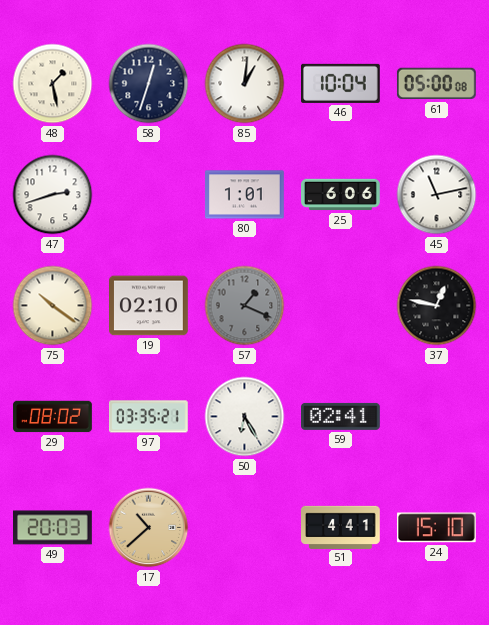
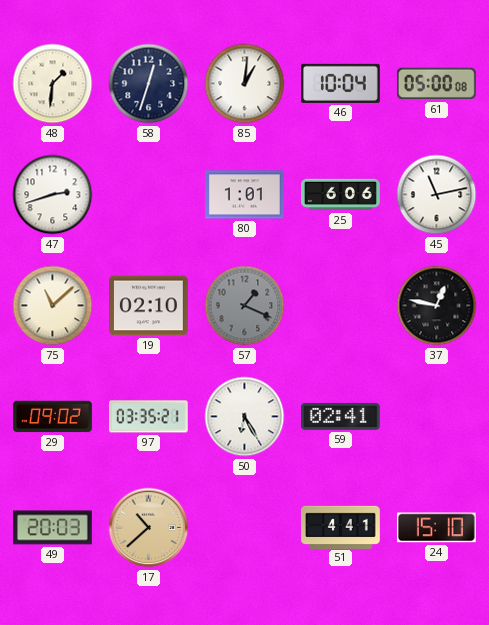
48: 1:28 -> 1:31
75: 10:21 -> 11:08
29: 08:02 -> 09:02
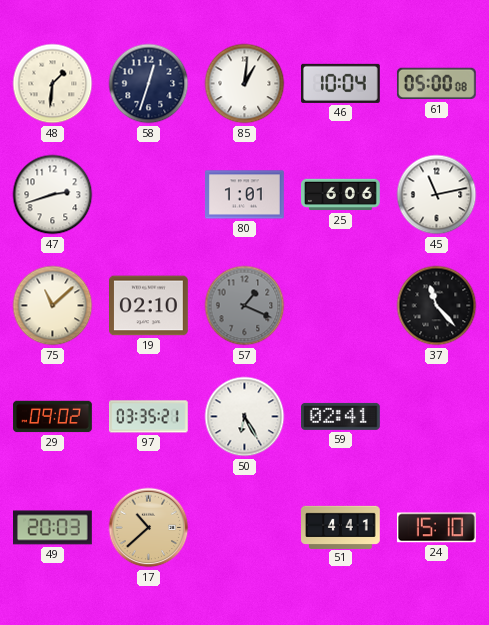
37: 12:47 -> 11:23
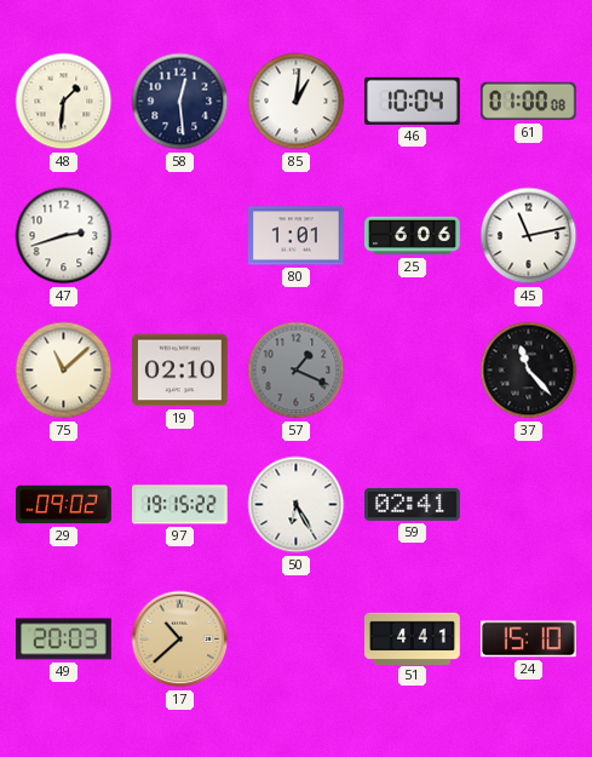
58: 12:33 -> 12:29
61: 05:00 -> 01:00
97: 03:35 -> 19:15
